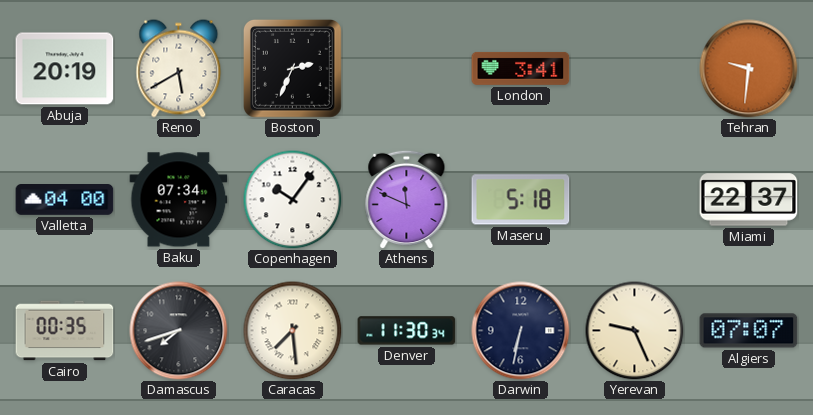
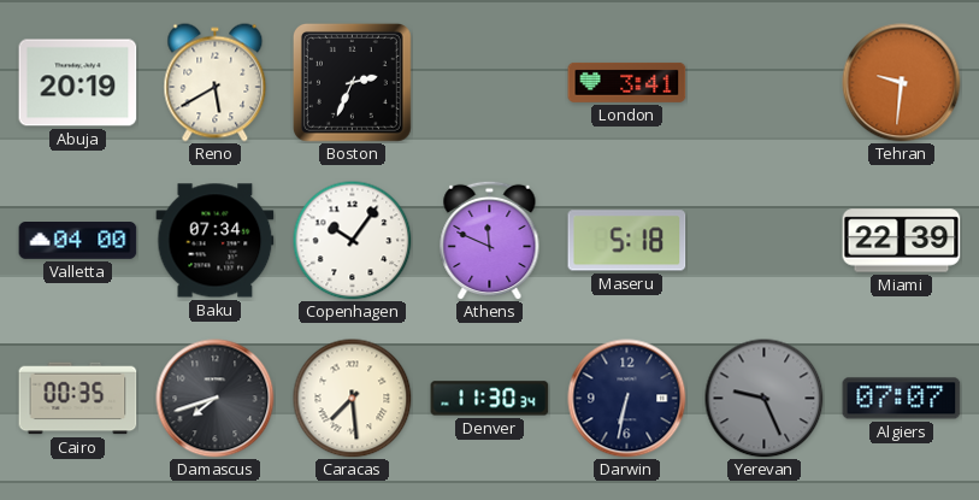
Miami: 22:37 -> 22:39
Yerevan dial: cream -> grey
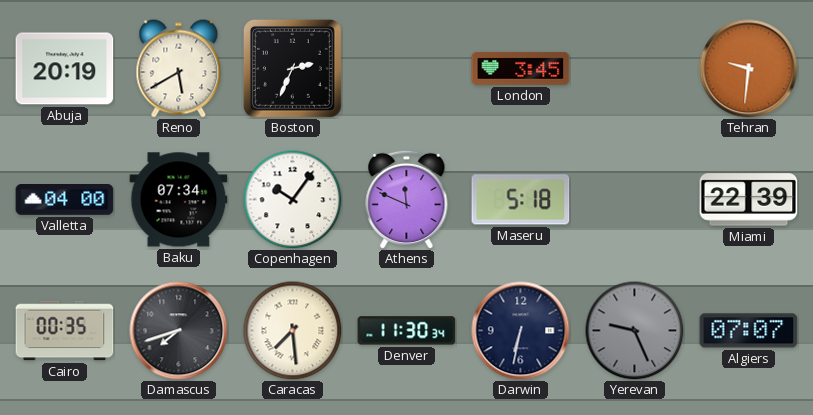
London: 3:41 -> 3:45
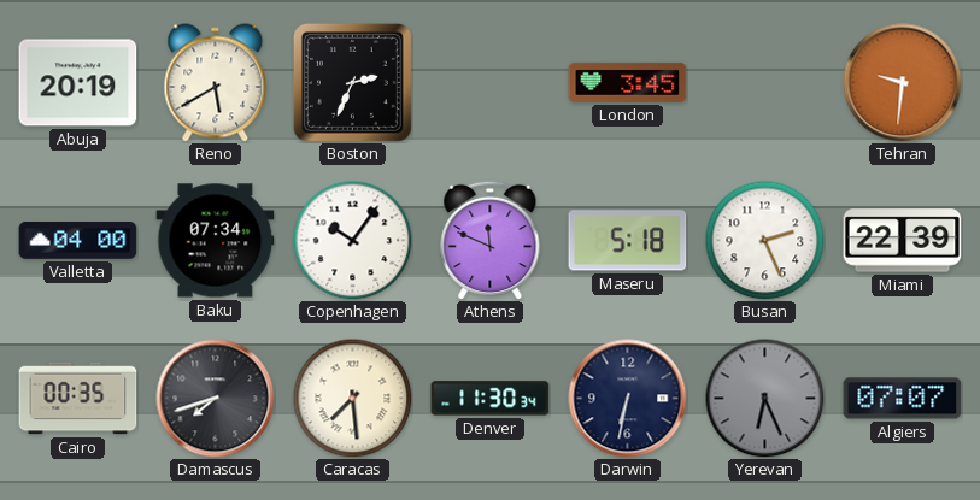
Busan: none -> 2:26
Yerevan: 9:26 -> 6:26
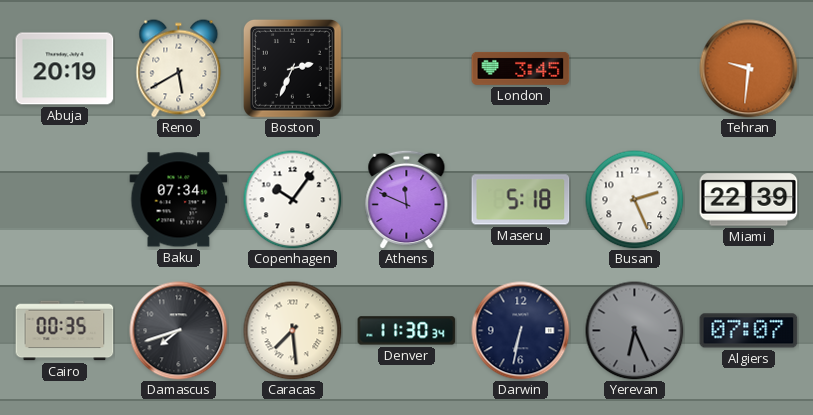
Valletta: 04:00 -> none
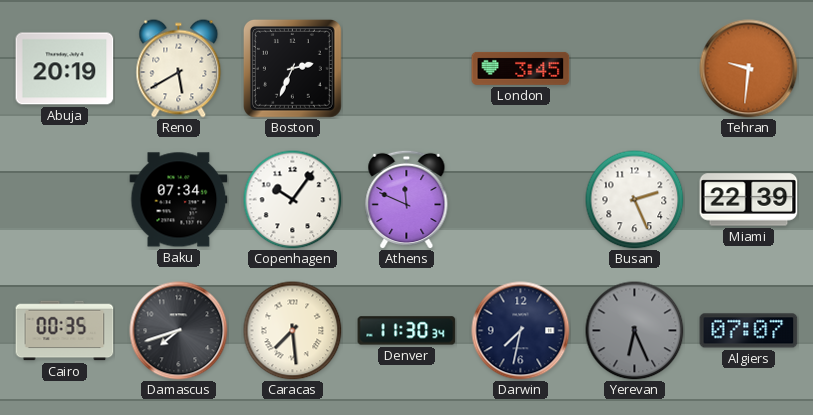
Maseru: 5:18 -> none
Darwin: 6:32 -> 7:32
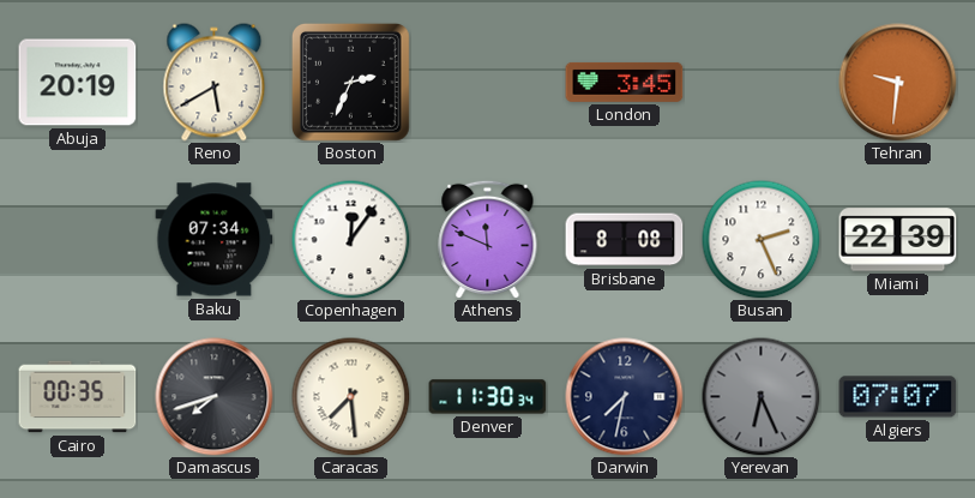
Copenhagen: 10:06 -> 12:06
Brisbane: none -> 8:08
